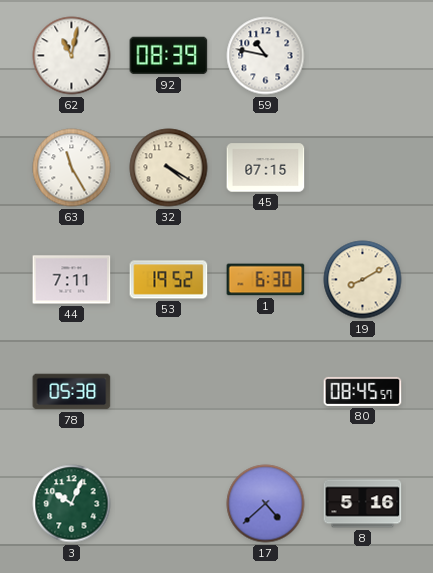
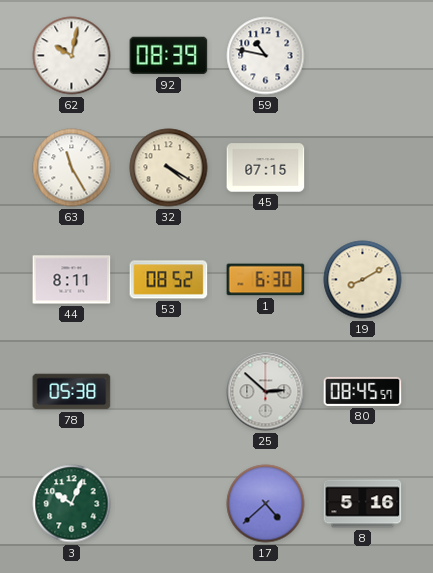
62: 11:02 -> 10:02
44: 7:11 -> 8:11
53: 19:52 -> 08:52
25: none -> 2:52
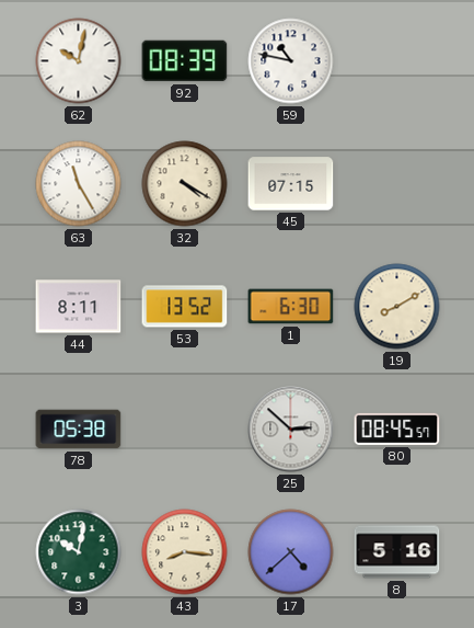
53: 08:52 -> 13:52
3: 10:04 -> 10:02
43: none -> 8:16
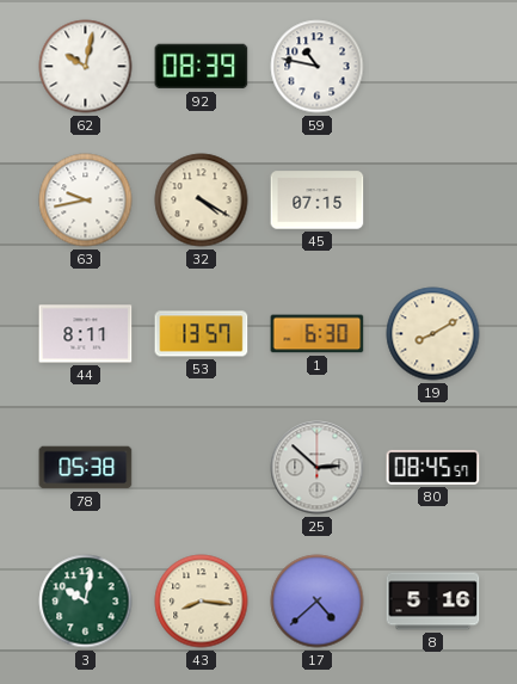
63: 11:25 -> 9:43
53: 13:52 -> 13:57
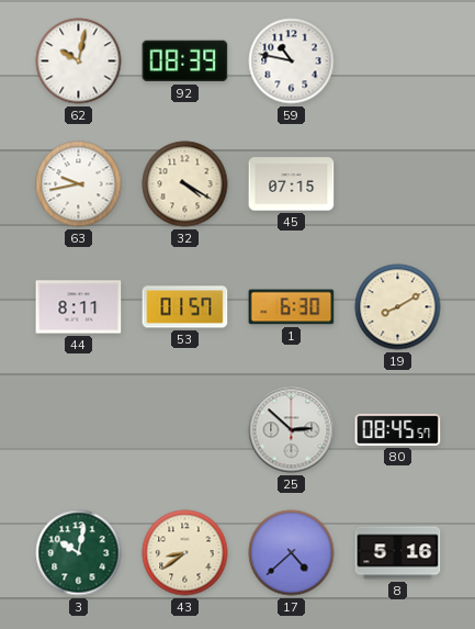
53: 13:57 -> 01:57
78: 05:38 -> none
43: 8:16 -> 8:39
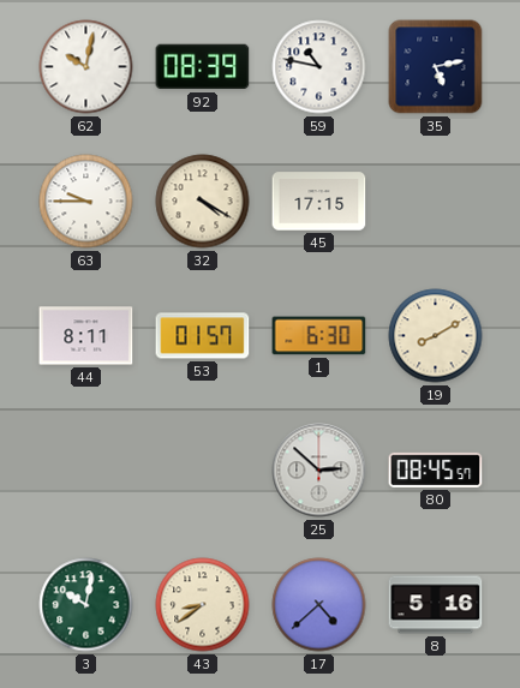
35: none -> 5:13
63: 9:43 -> 9:45
45: 07:15 -> 17:15
